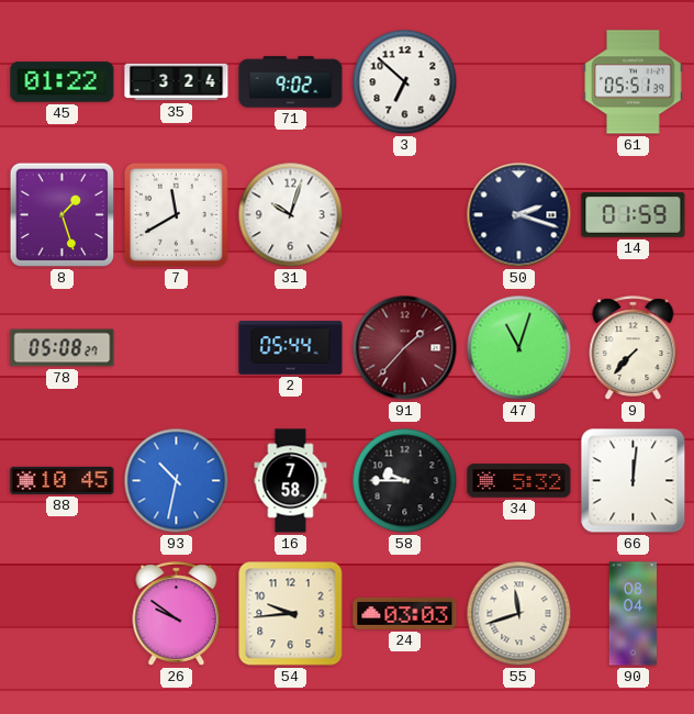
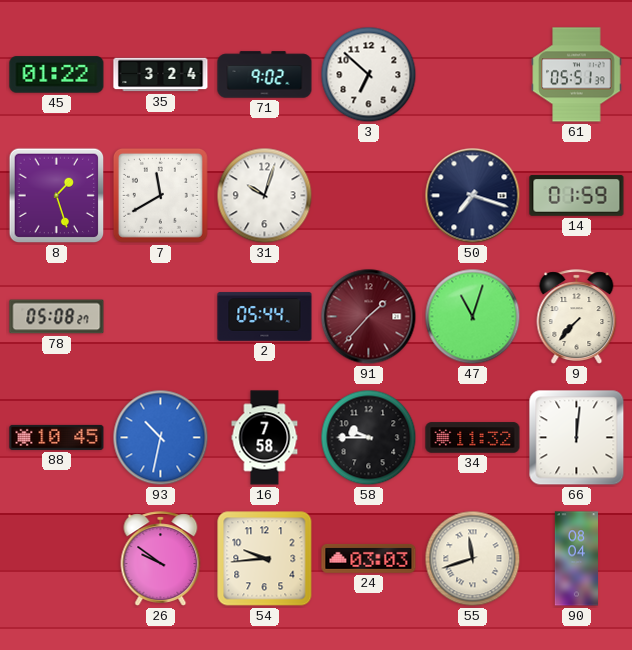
50: 2:18 -> 7:18
34: 5:32 -> 11:32
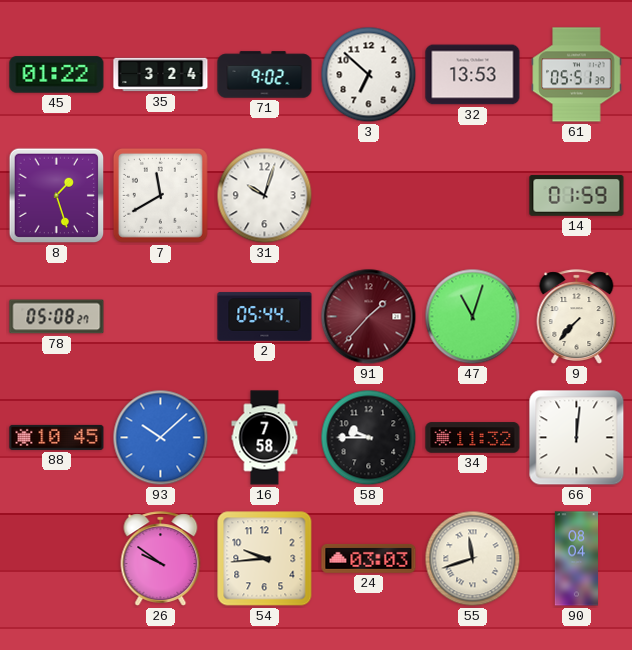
32: none -> 13:53
50: 7:18 -> none
93: 10:32 -> 10:08
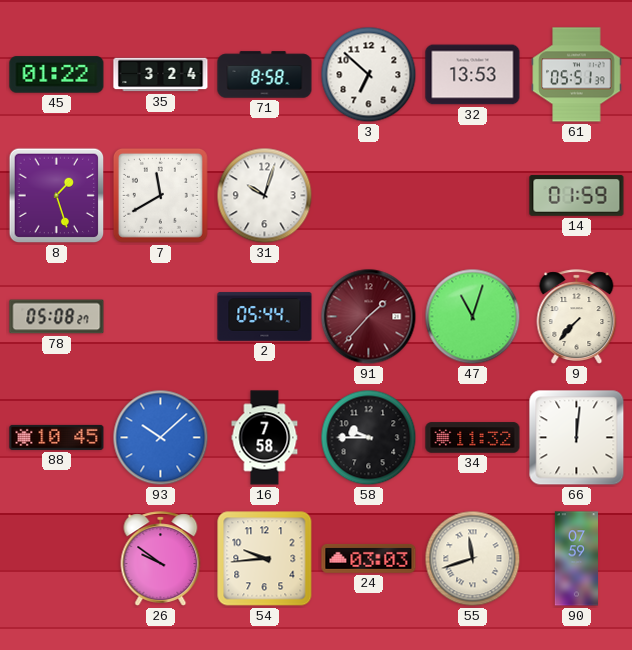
71: 9:02 -> 8:58
90: 08:04 -> 07:59
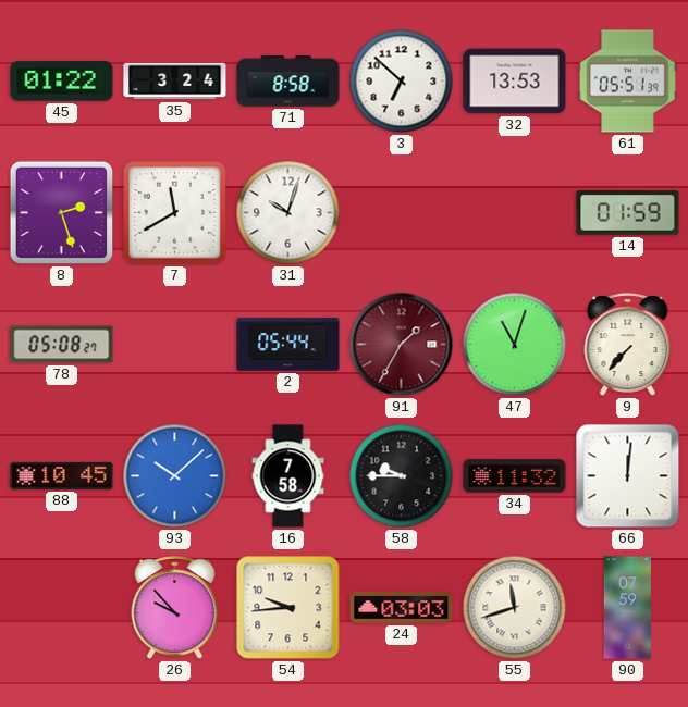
8: 1:27 -> 2:27
91: 1:37 -> 1:35
26: 9:51 -> 9:53
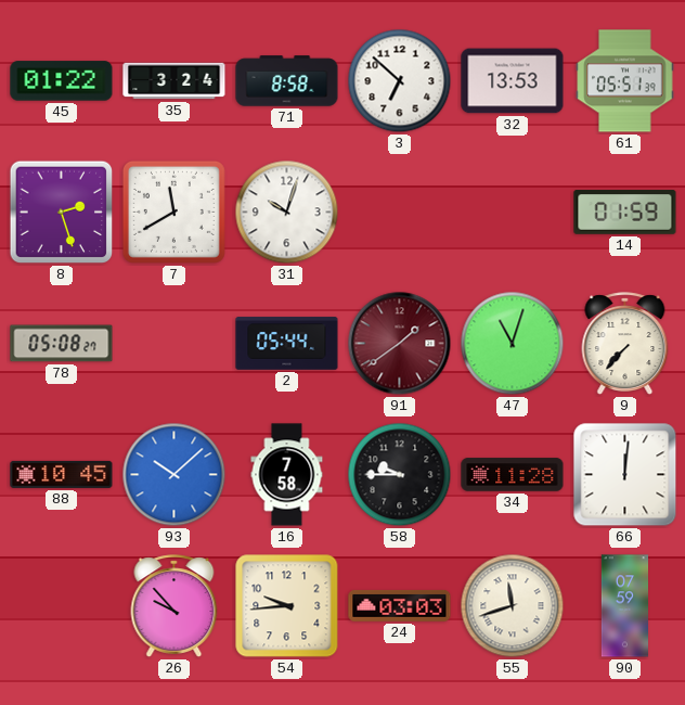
91: 1:35 -> 1:39
34: 11:32 -> 11:28
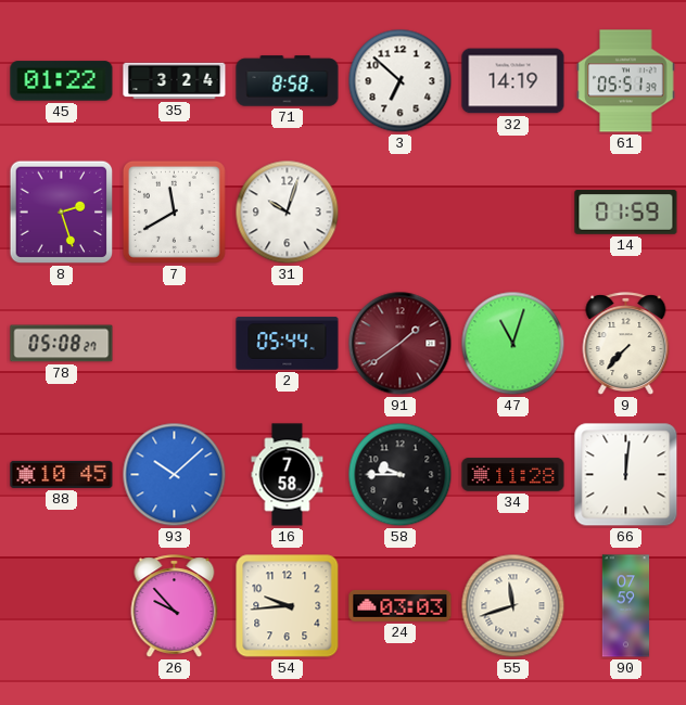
32: 13:53 -> 14:19
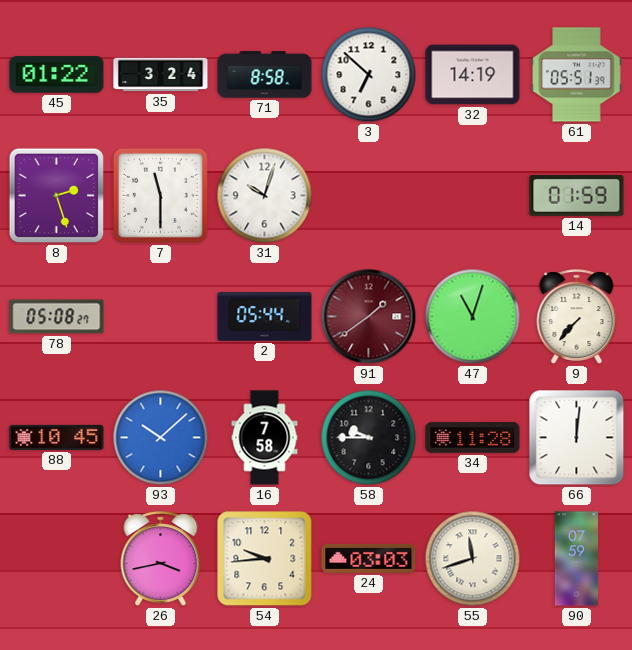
7: 11:40 -> 11:30
26: 9:53 -> 3:43
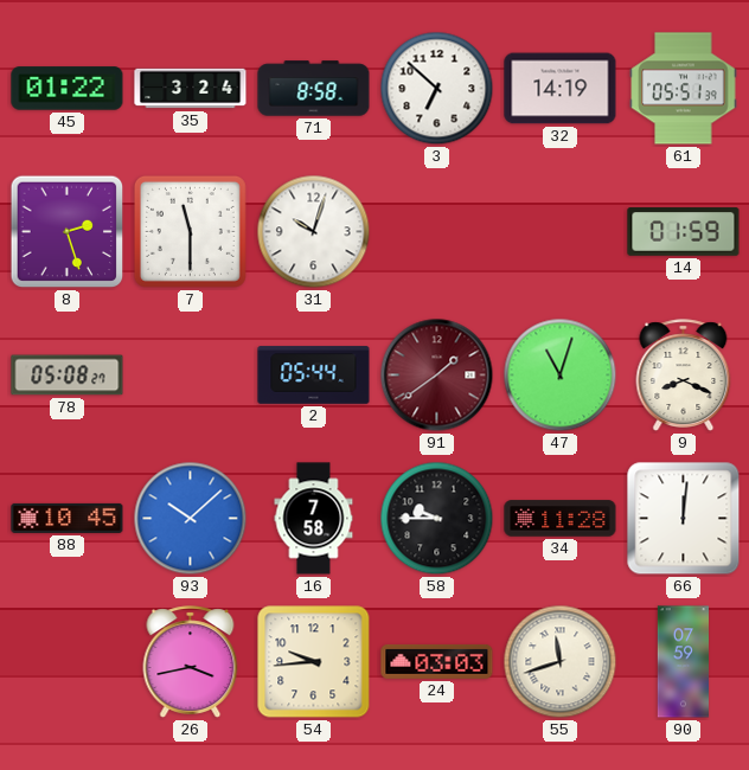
9: 7:37 -> 8:19
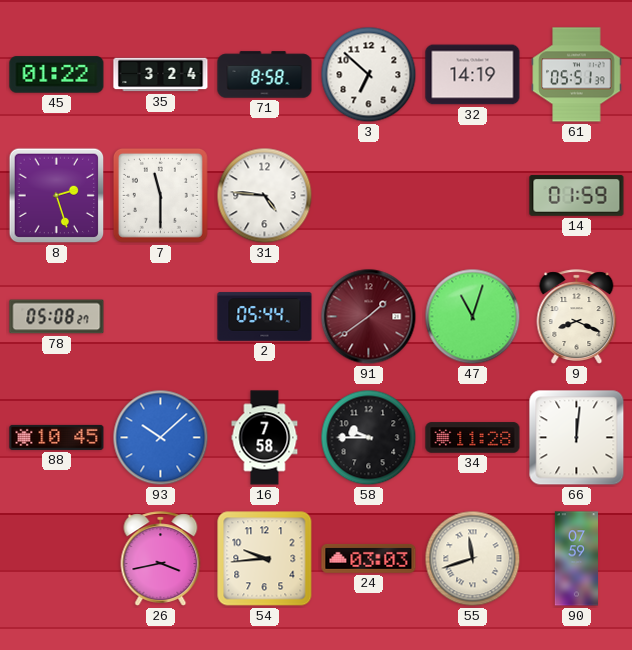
31: 10:03 -> 4:46
